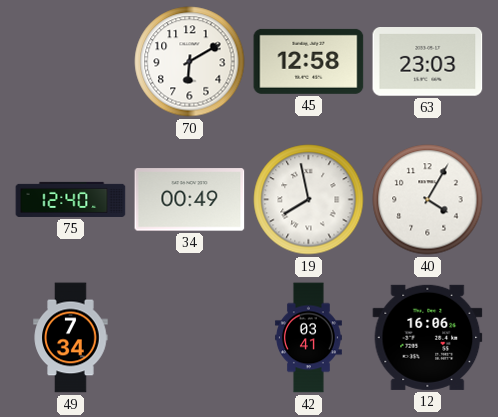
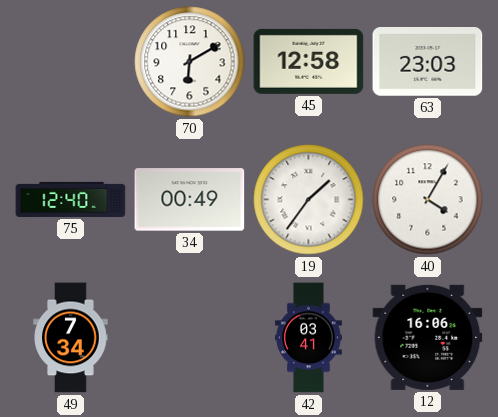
19: 7:58 -> 1:36
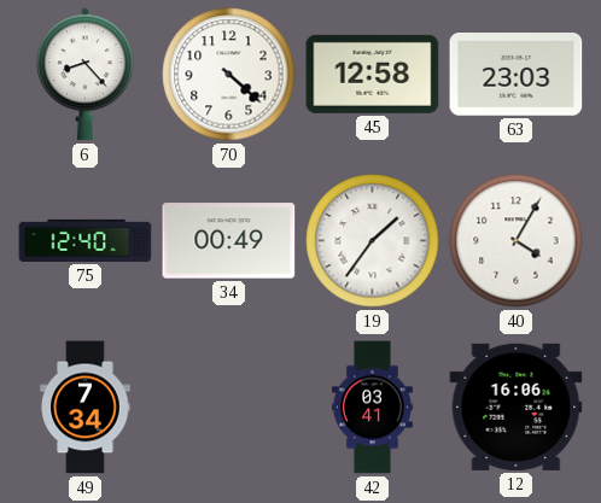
6: none -> 8:23
70: 6:10 -> 4:22
